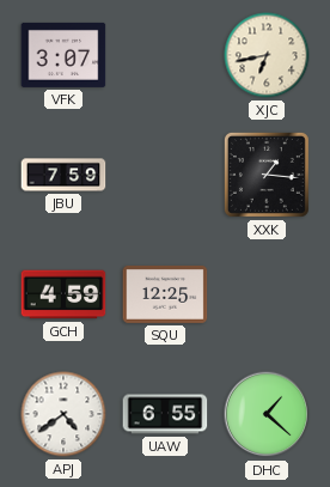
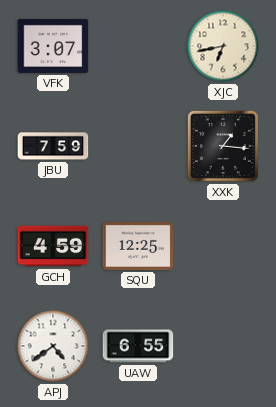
DHC: 1:22 -> none
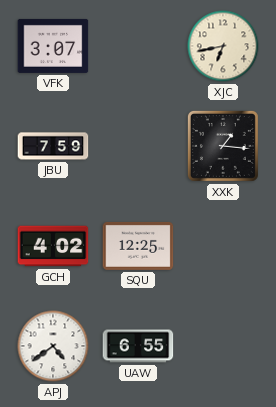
GCH: 4:59 -> 4:02
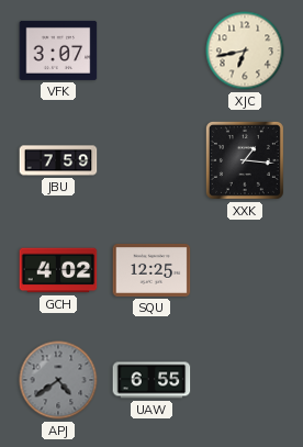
APJ dial: white -> grey
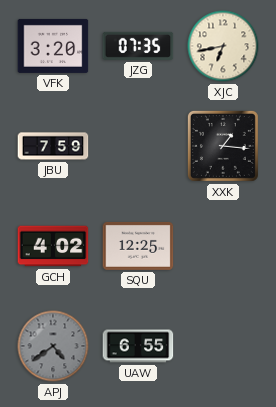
VFK: 3:07 -> 3:20
JZG: none -> 07:35
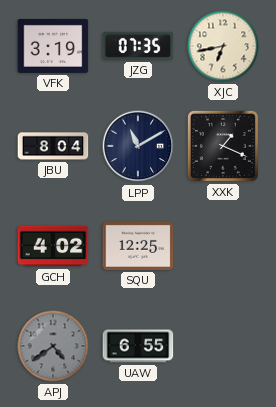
VFK: 3:20 -> 3:19
JBU: 7:59 -> 8:04
LPP: none -> 11:10
XXK: 1:16 -> 1:19
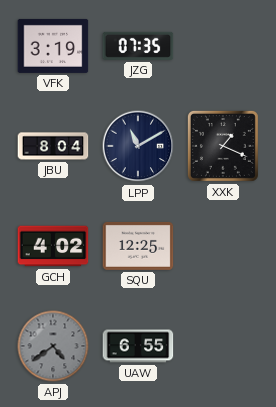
XJC: 6:43 -> none
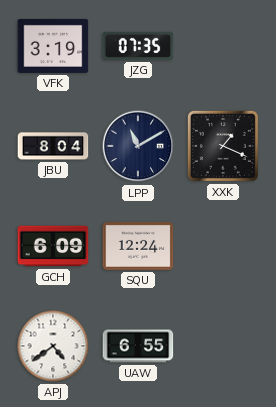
GCH: 4:02 -> 6:09
SQU: 12:25 -> 12:24
APJ dial: grey -> white
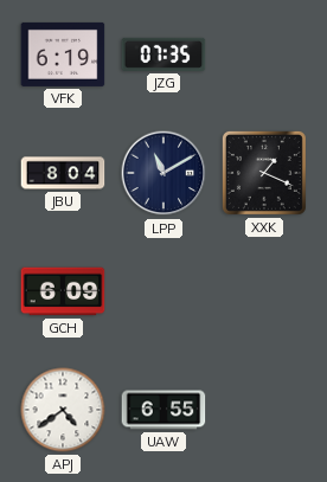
VFK: 3:19 -> 6:19
SQU: 12:24 -> none
